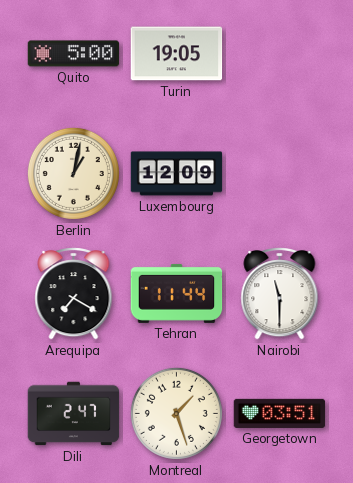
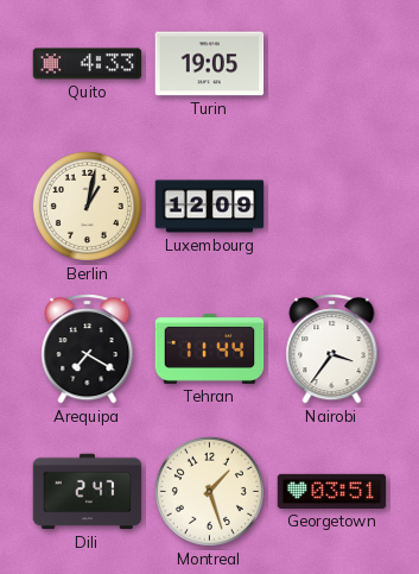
Quito: 5:00 -> 4:33
Nairobi: 11:30 -> 3:36
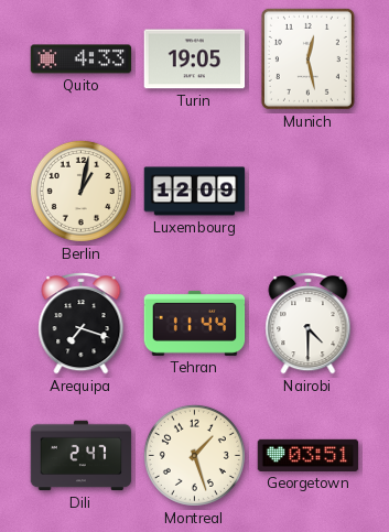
Munich: none -> 12:28
Arequipa: 7:20 -> 7:18
Nairobi: 3:36 -> 4:30
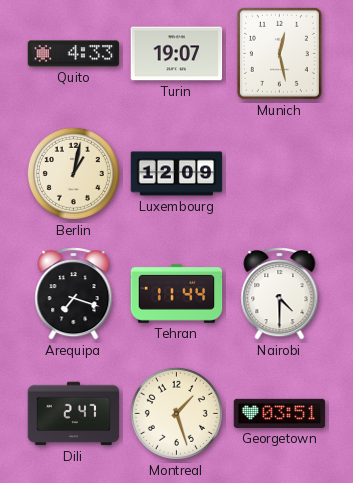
Turin: 19:05 -> 19:07
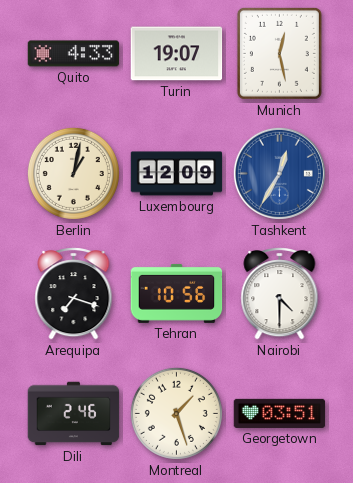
Tashkent: none -> 12:35
Tehran: 11:44 -> 10:56
Dili: 2:47 -> 2:46
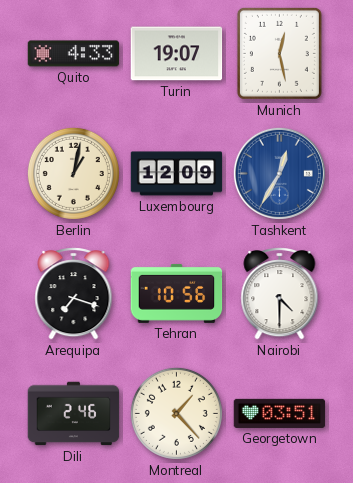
Montreal: 1:27 -> 1:23
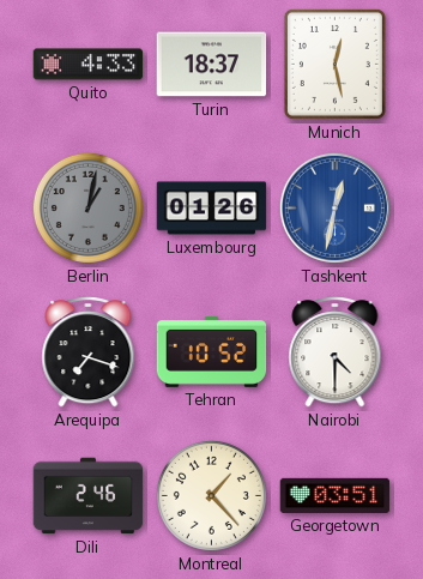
Turin: 19:07 -> 18:37
Berlin dial: cream -> grey
Luxembourg: 12:09 -> 01:26
Tashkent: 12:35 -> 12:32
Tehran: 10:56 -> 10:52
